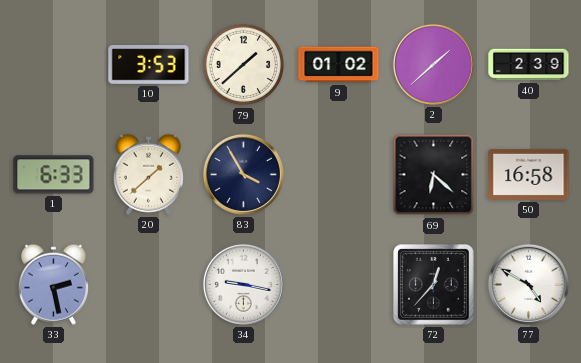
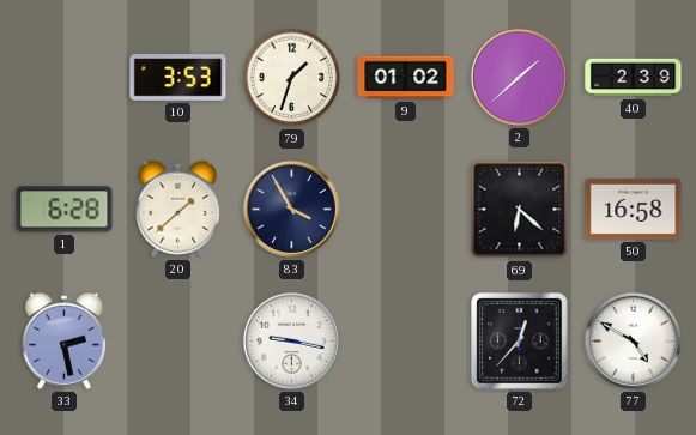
79: 1:38 -> 1:33
1: 6:33 -> 6:28
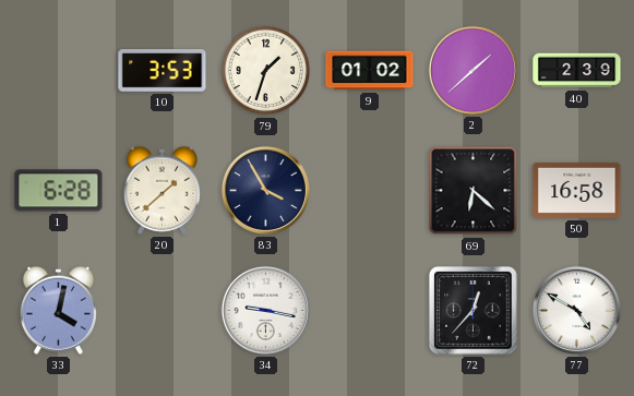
33: 2:28 -> 4:02
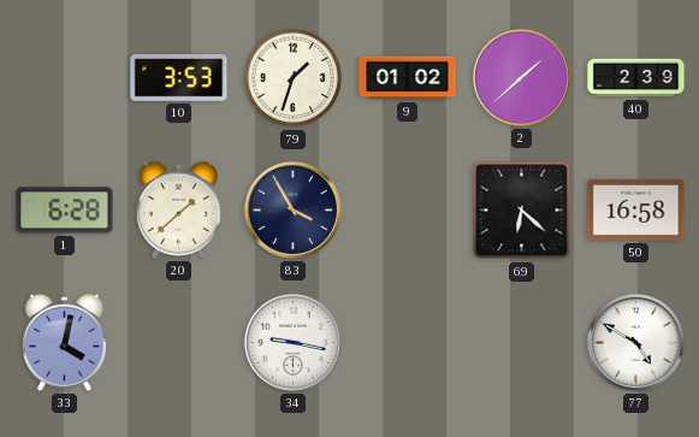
72: 12:37 -> none
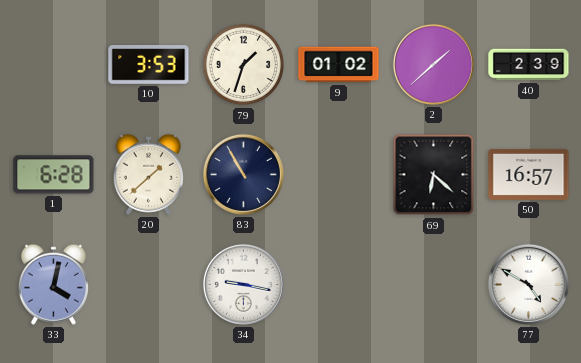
83: 3:55 -> 10:55
50: 16:58 -> 16:57
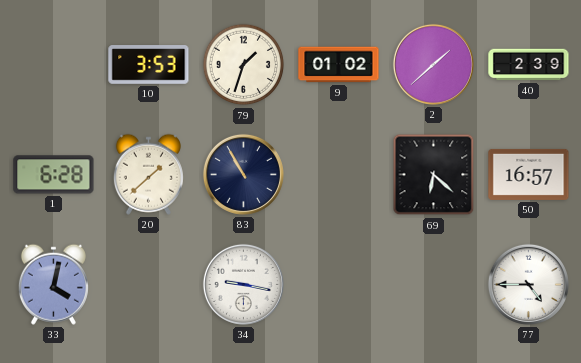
77: 4:50 -> 4:45
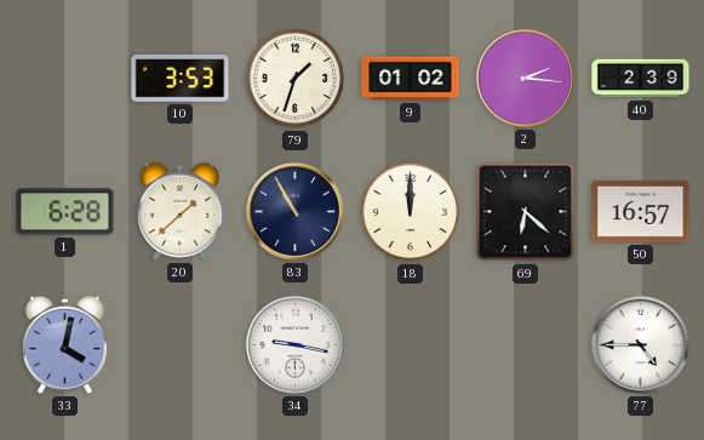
2: 1:38 -> 2:16
18: none -> 12:00
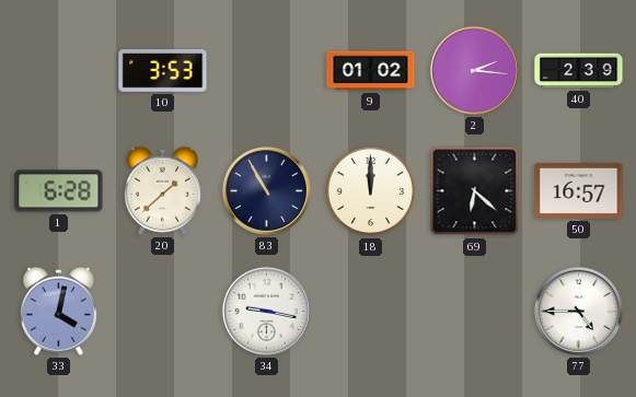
79: 1:33 -> none
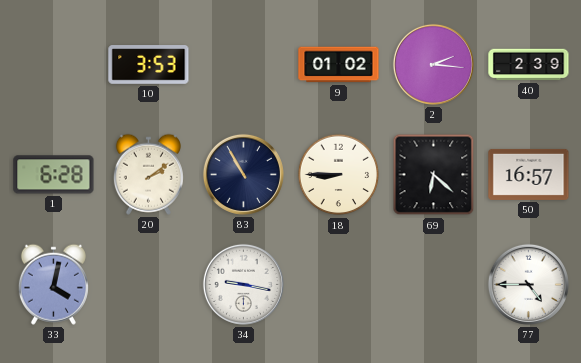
20: 1:38 -> 2:09
18: 12:00 -> 8:45
